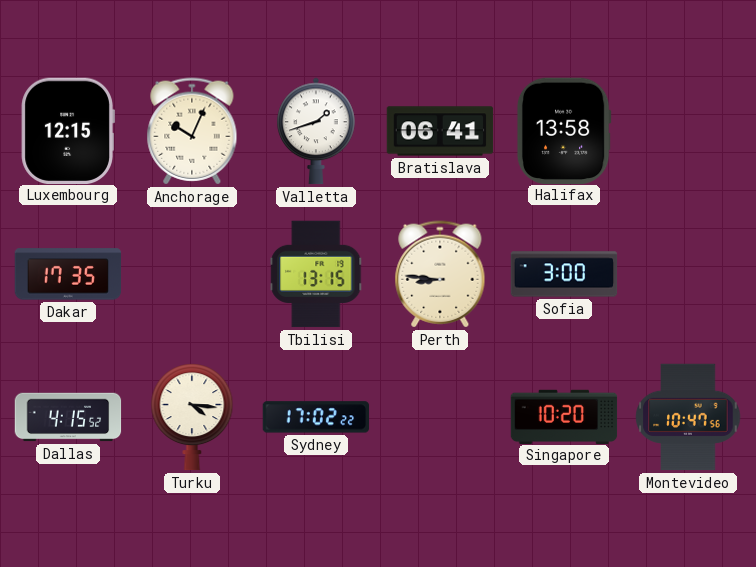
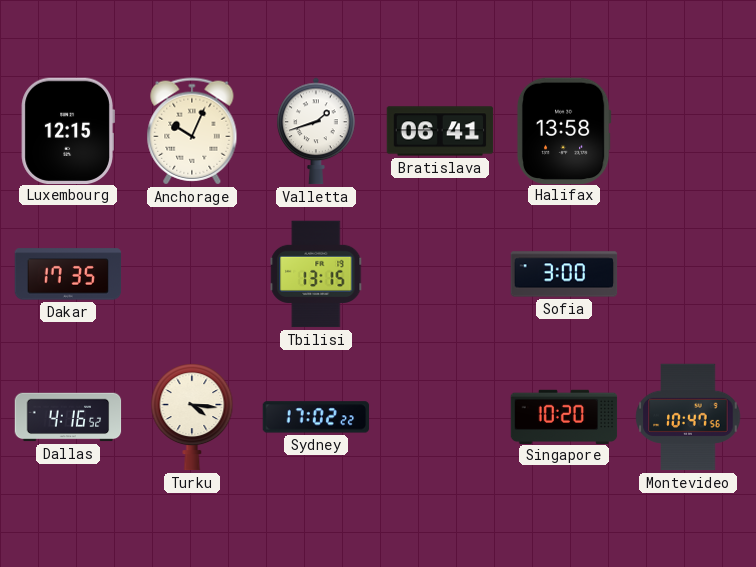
Perth: 8:46 -> none
Dallas: 4:15 -> 4:16
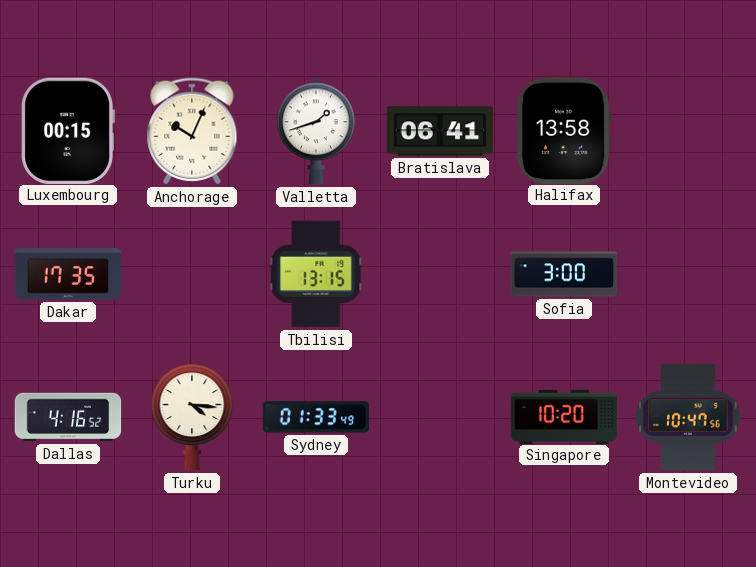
Luxembourg: 12:15 -> 00:15
Sydney: 17:02 -> 01:33
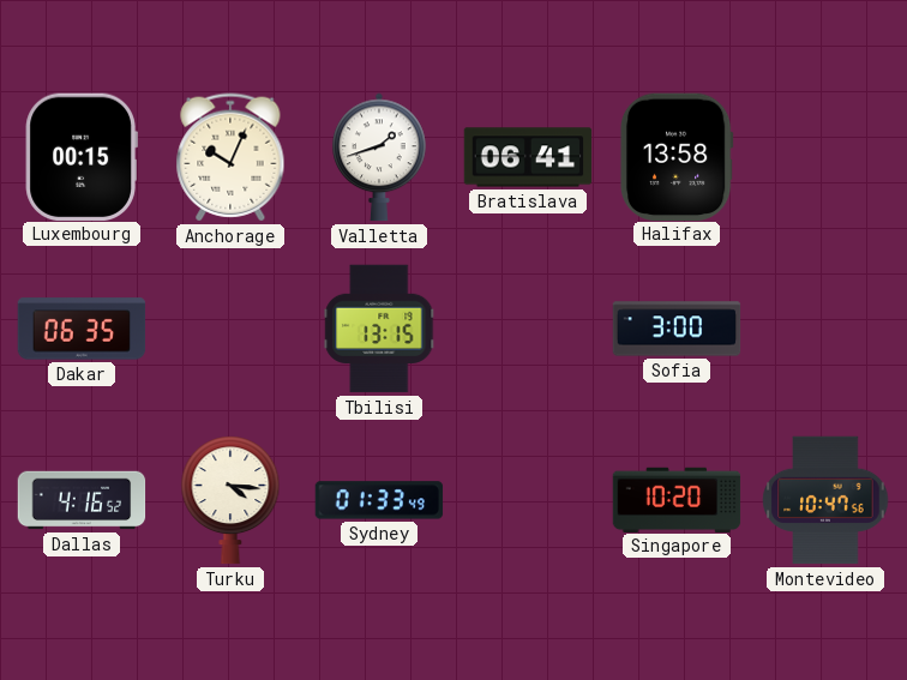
Dakar: 17:35 -> 06:35
